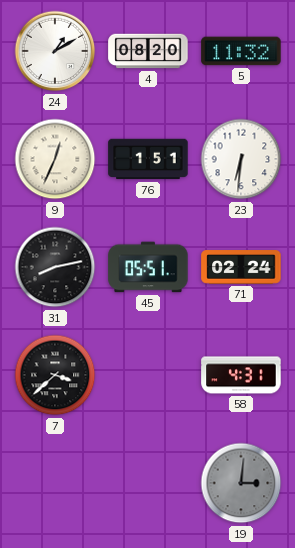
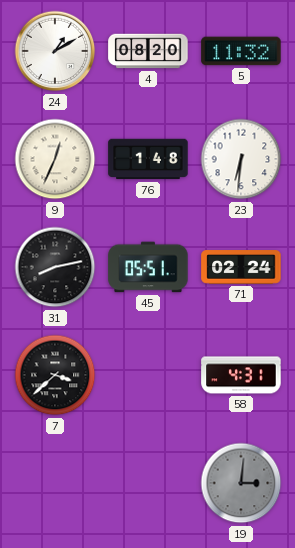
76: 1:51 -> 1:48
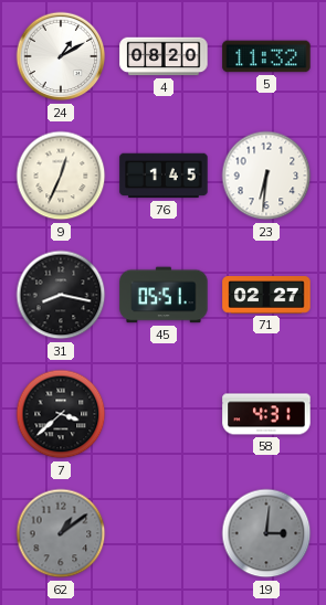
76: 1:48 -> 1:45
31: 8:13 -> 8:17
71: 02:24 -> 02:27
62: none -> 1:09
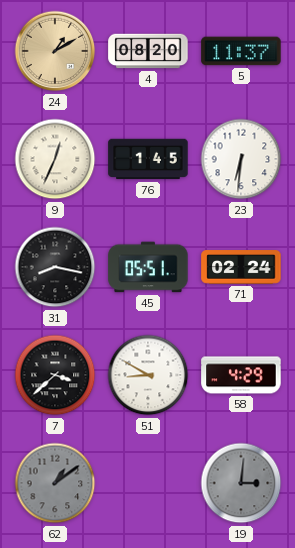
24 dial: white -> champagne
5: 11:32 -> 11:37
71: 02:27 -> 02:24
51: none -> 8:50
58: 4:31 -> 4:29
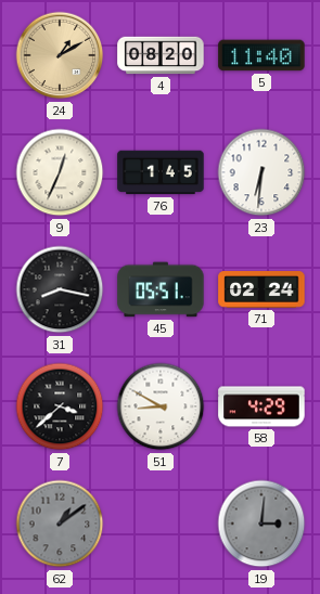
5: 11:37 -> 11:40
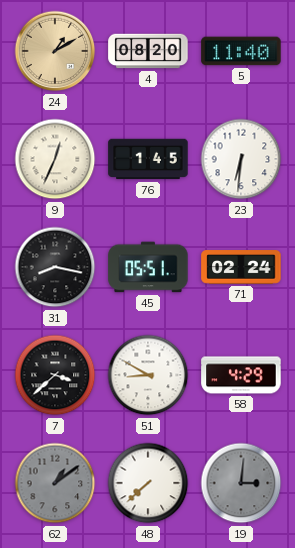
48: none -> 7:38
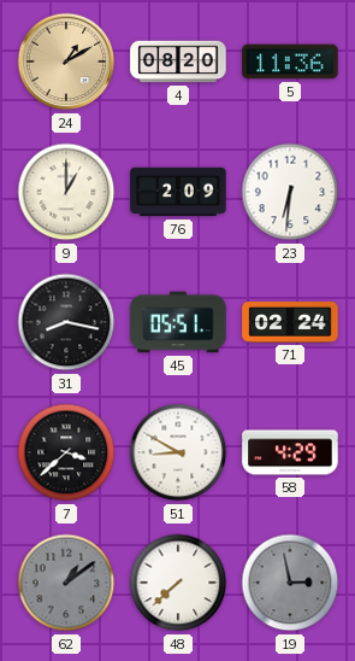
5: 11:40 -> 11:36
9: 12:34 -> 1:00
76: 1:45 -> 2:09
19: 3:01 -> 2:58
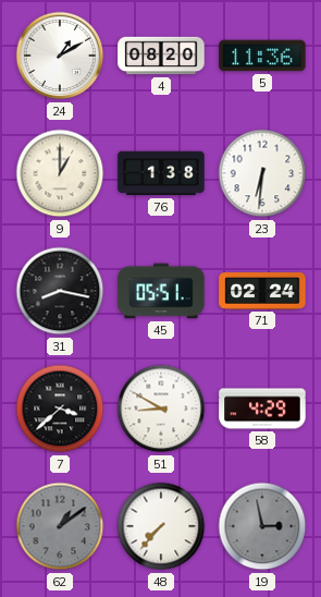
24 dial: champagne -> white
76: 2:09 -> 1:38
48: 7:38 -> 7:37
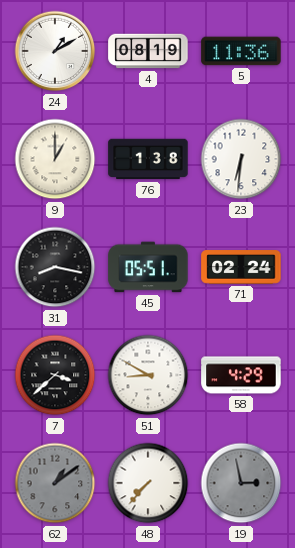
4: 08:20 -> 08:19
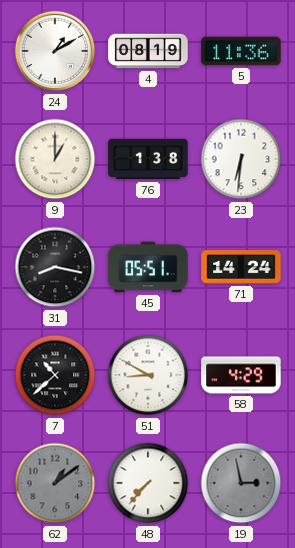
71: 02:24 -> 14:24
7: 3:38 -> 10:38
